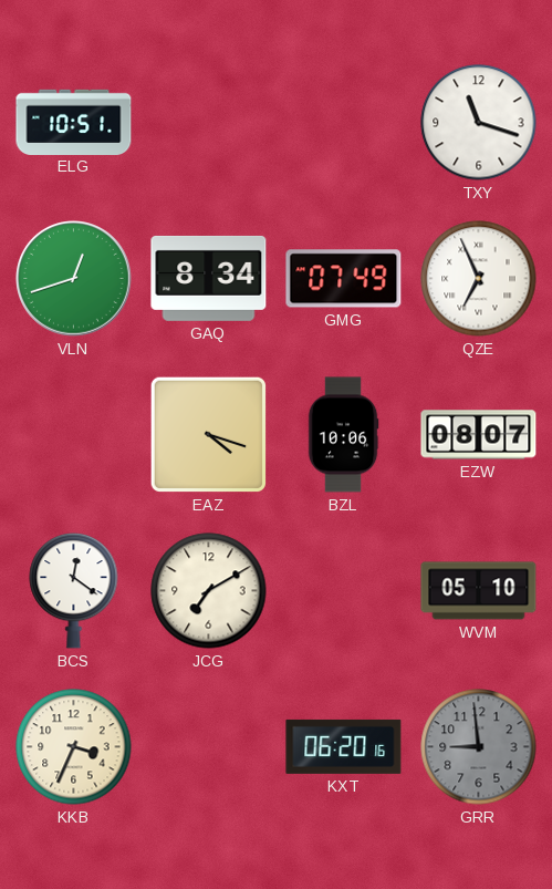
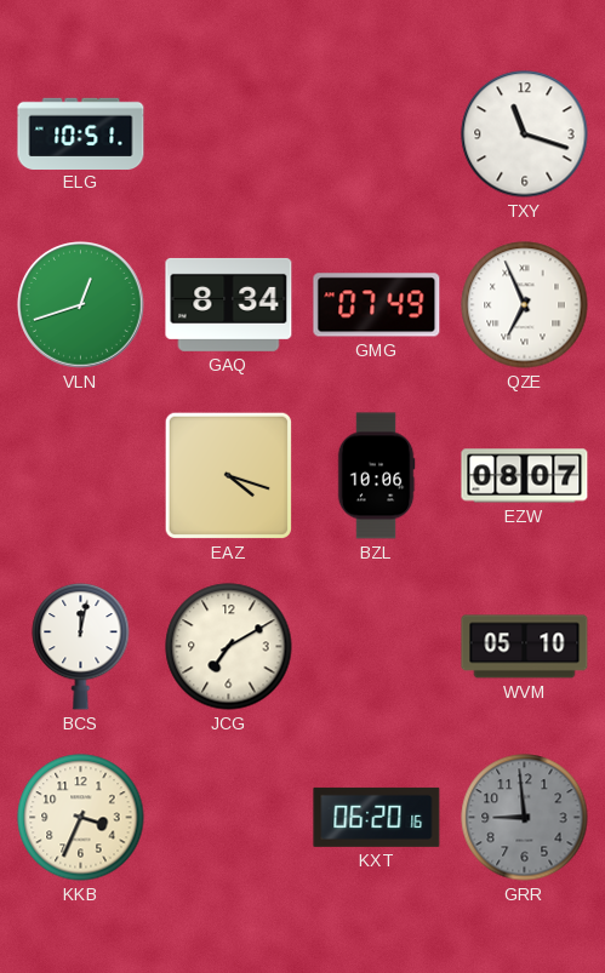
BCS: 12:21 -> 12:02
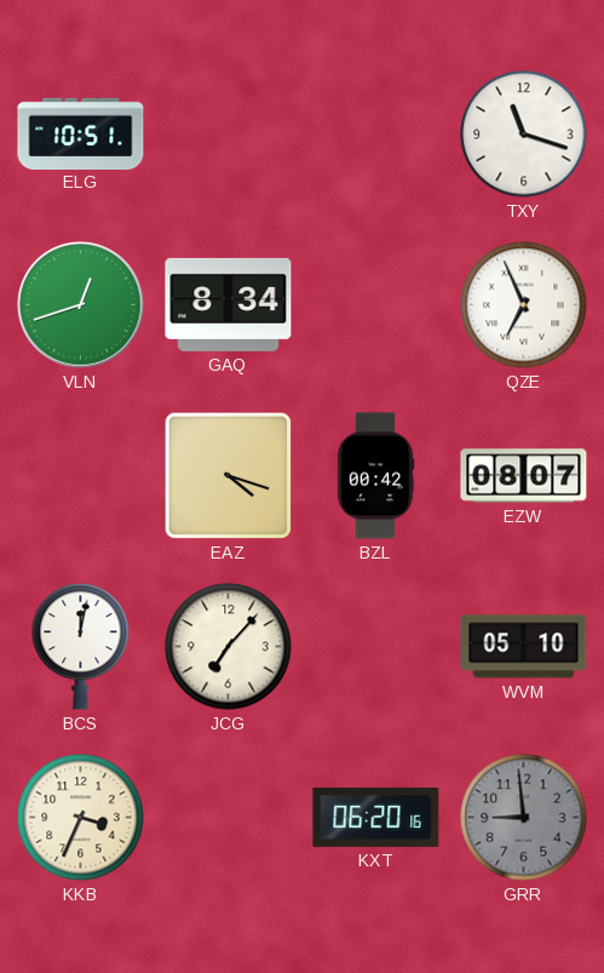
GMG: 07:49 -> none
BZL: 10:06 -> 00:42
JCG: 7:10 -> 7:07
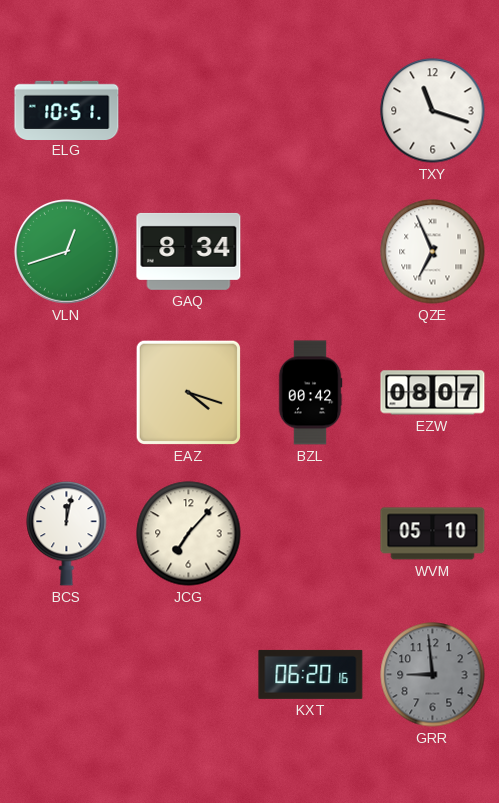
KKB: 3:34 -> none
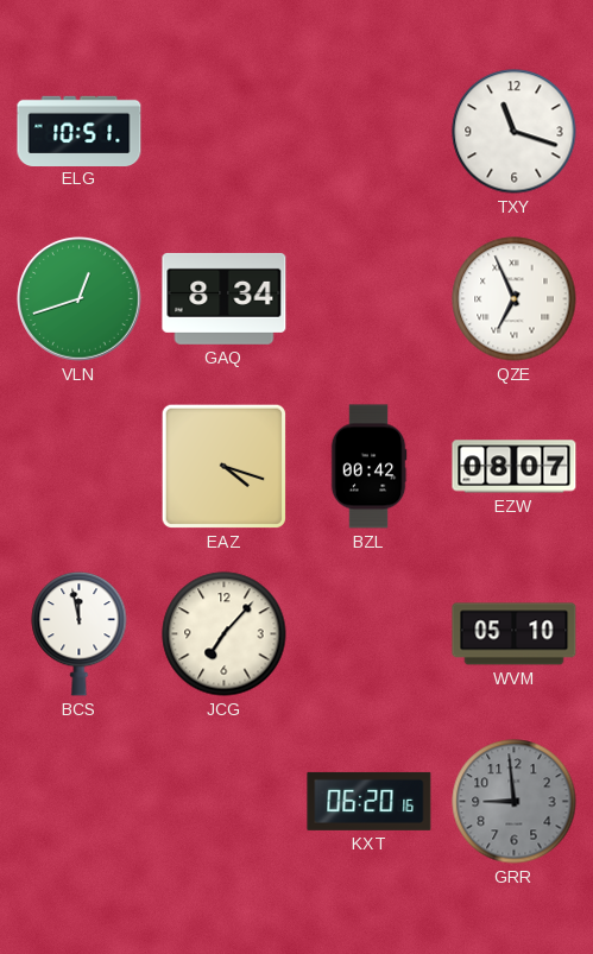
BCS: 12:02 -> 11:58
